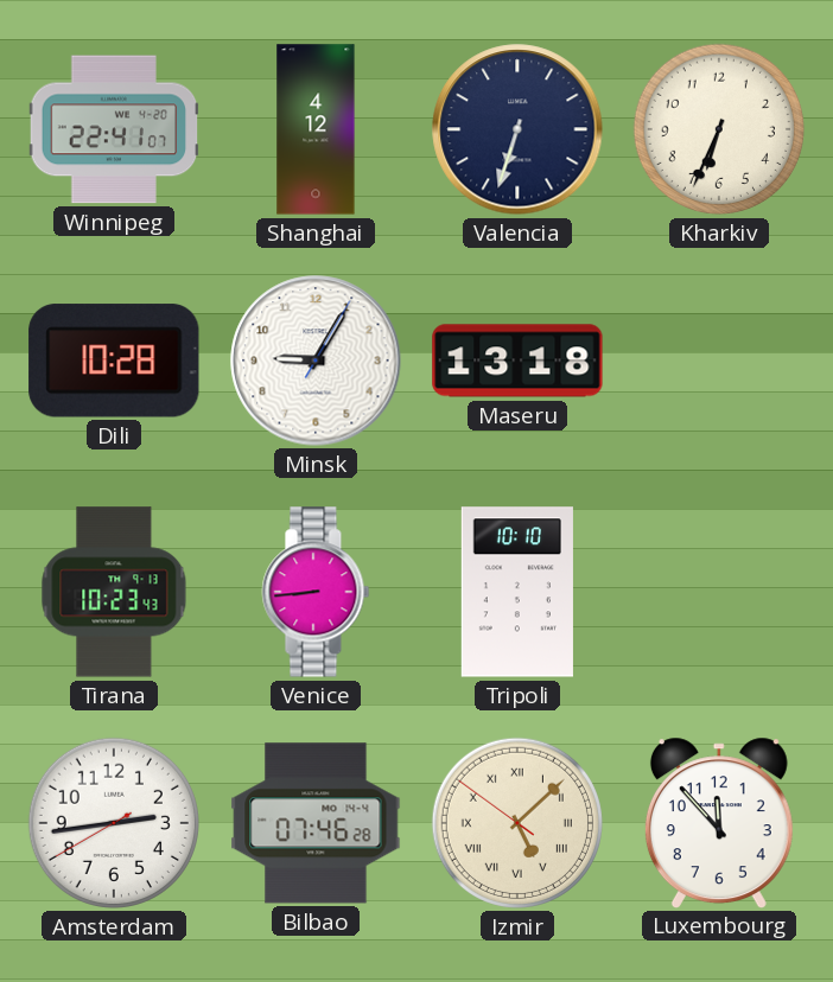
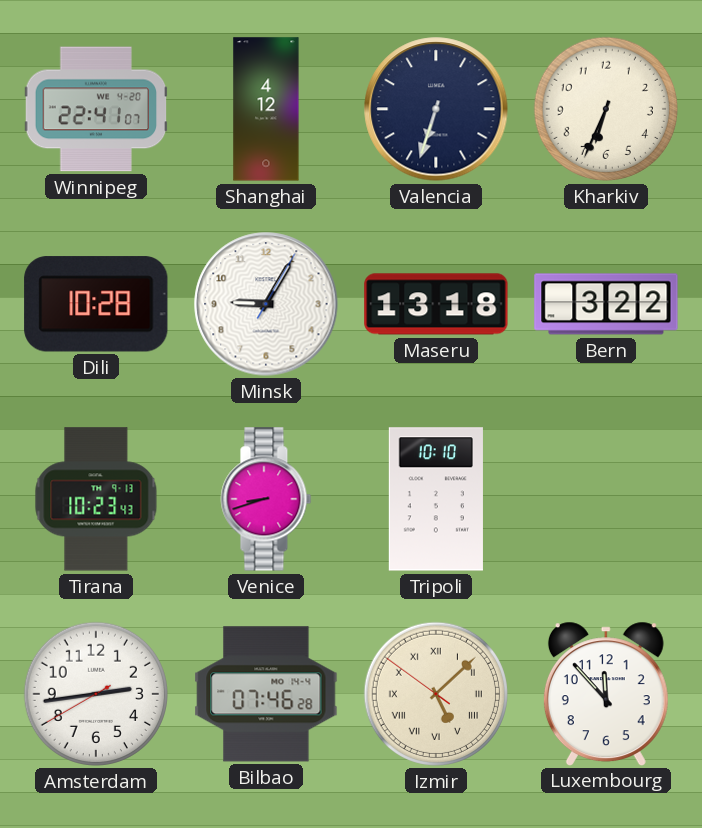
Bern: none -> 3:22
Venice: 8:44 -> 8:42
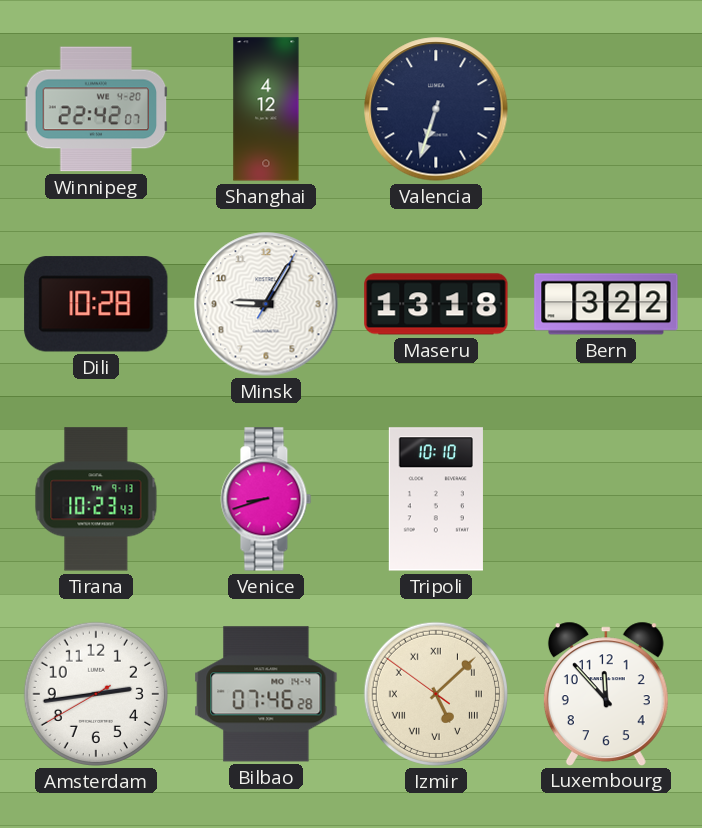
Winnipeg: 22:41 -> 22:42
Kharkiv: 6:34 -> none
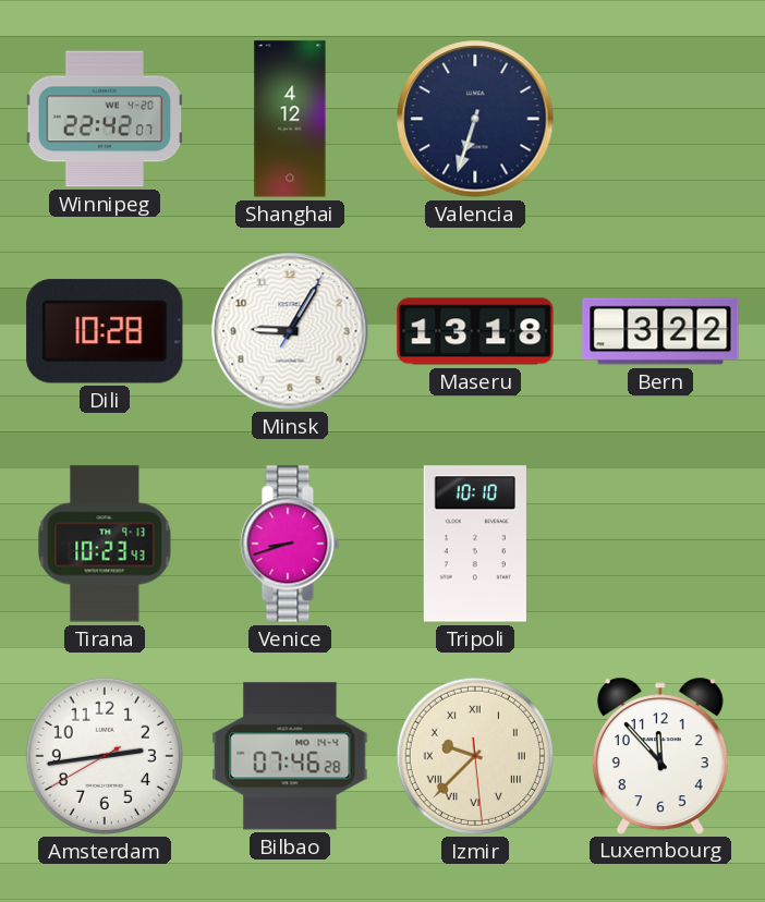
Izmir: 5:07 -> 9:37
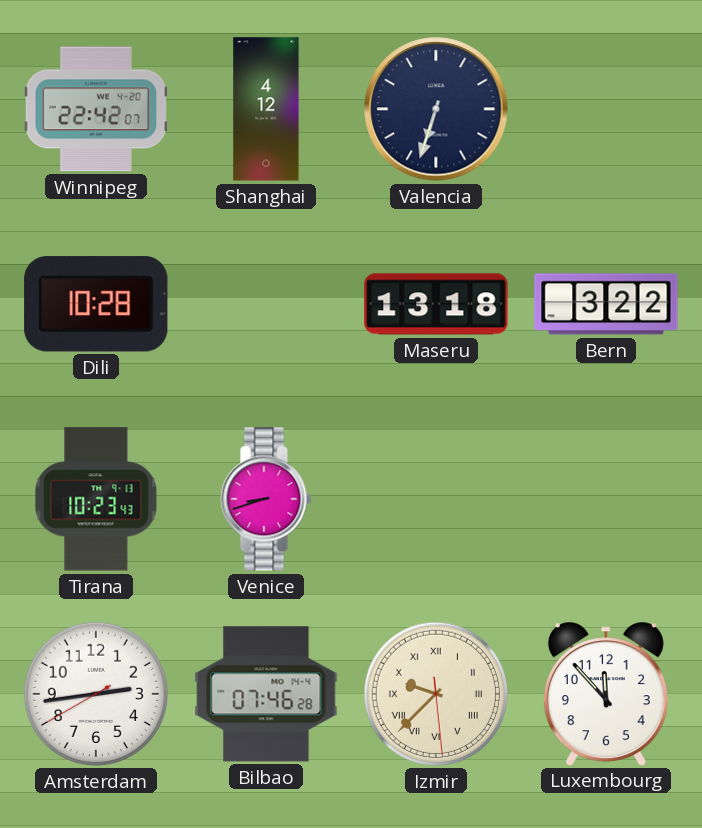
Minsk: 9:05 -> none
Tripoli: 10:10 -> none
